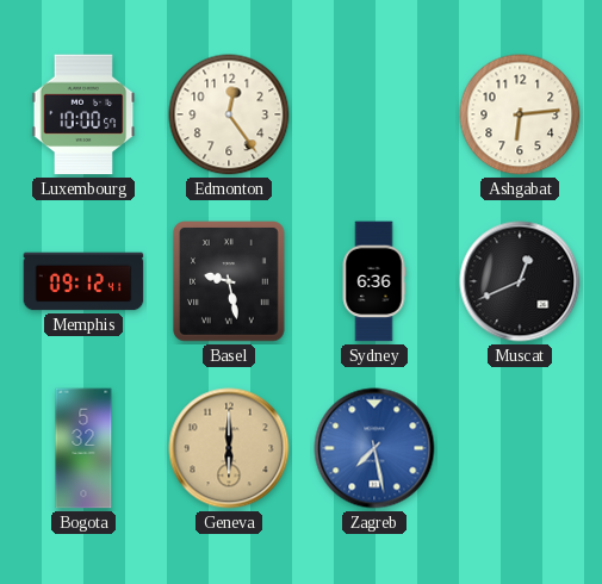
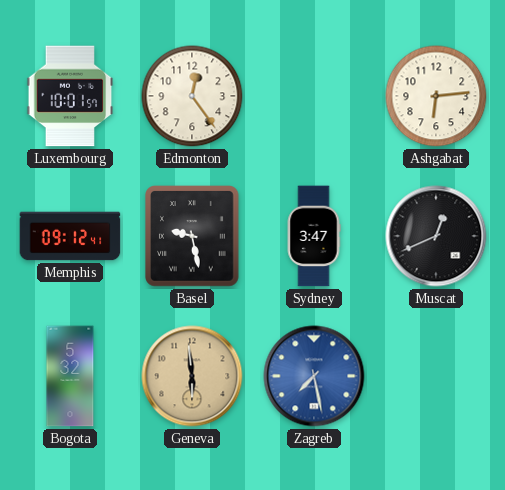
Luxembourg: 10:00 -> 10:01
Sydney: 6:36 -> 3:47
Geneva: 6:00 -> 5:59
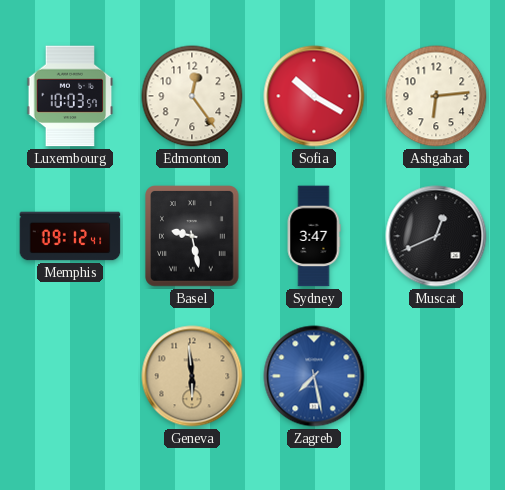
Luxembourg: 10:01 -> 10:03
Sofia: none -> 10:20
Bogota: 5:32 -> none
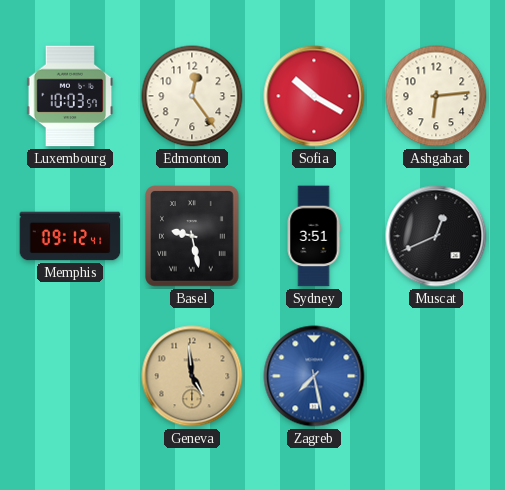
Sydney: 3:47 -> 3:51
Geneva: 5:59 -> 4:59
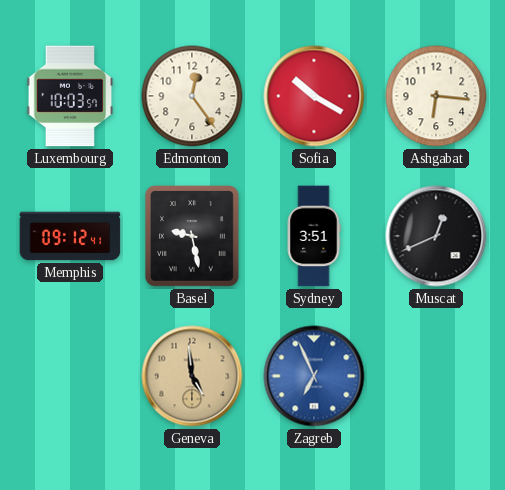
Ashgabat: 6:14 -> 6:16
Zagreb: 7:28 -> 6:56
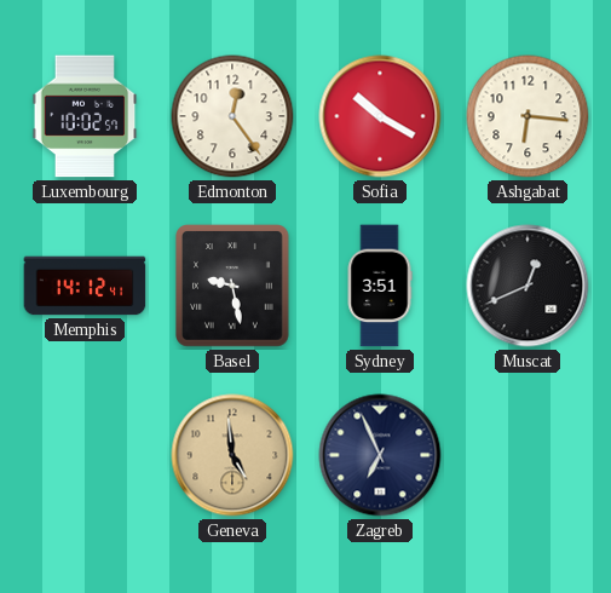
Luxembourg: 10:03 -> 10:02
Memphis: 09:12 -> 14:12
Zagreb dial: blue -> navy
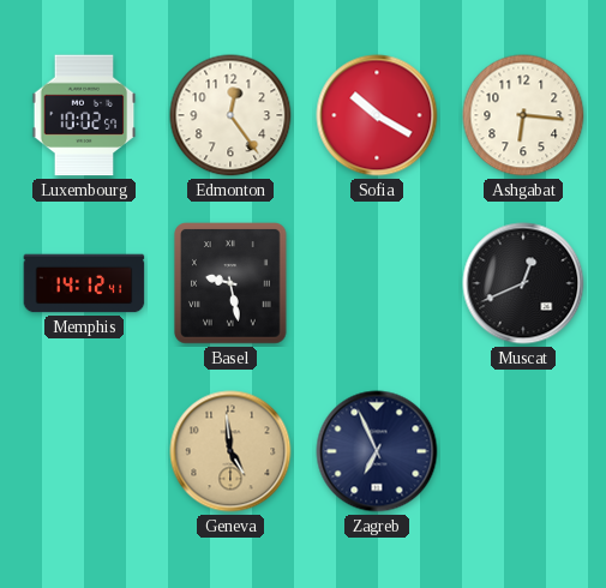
Sydney: 3:51 -> none
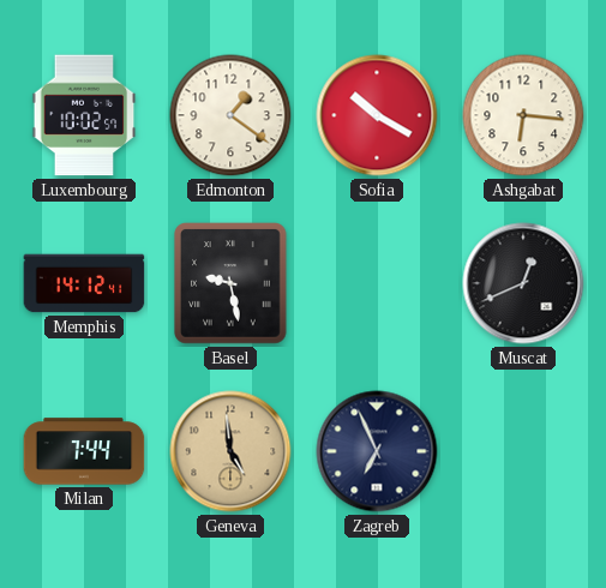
Edmonton: 12:24 -> 1:21
Milan: none -> 7:44
